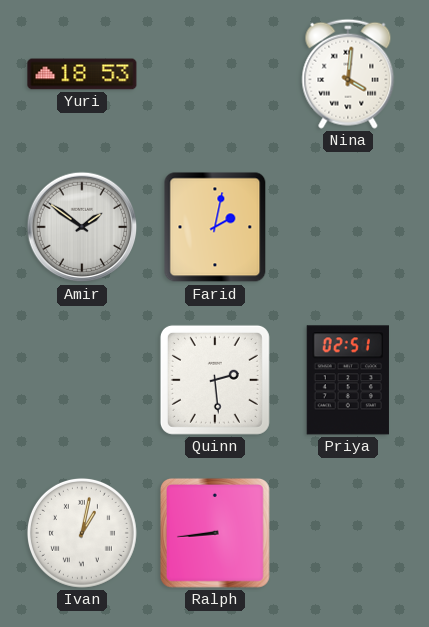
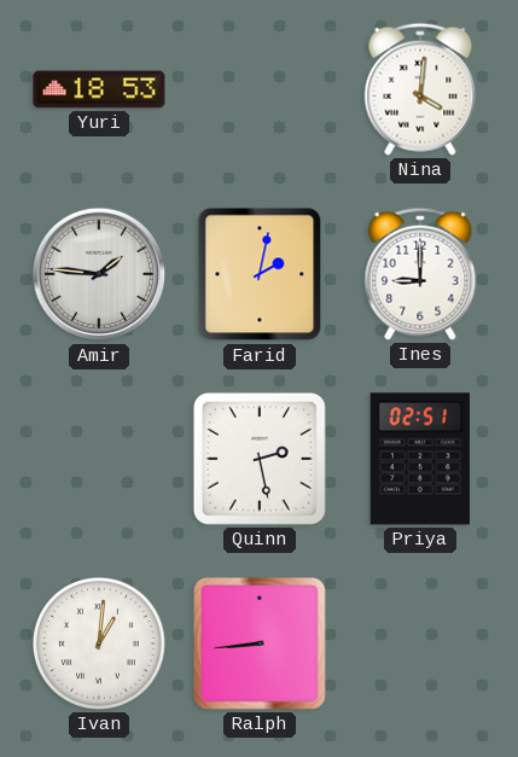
Amir: 1:51 -> 1:46
Ines: none -> 9:00
Quinn: 2:29 -> 2:28
Ivan: 1:02 -> 1:01
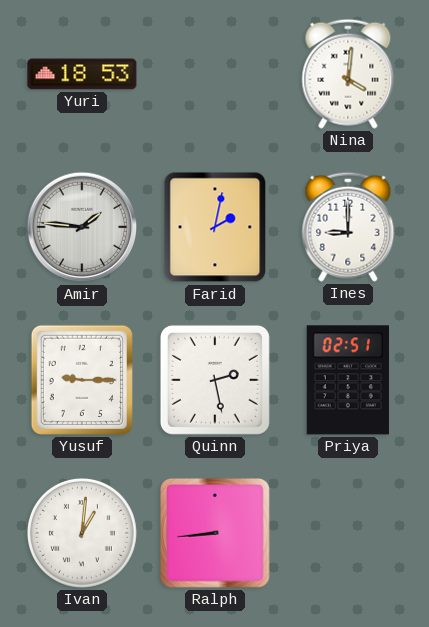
Yusuf: none -> 9:15
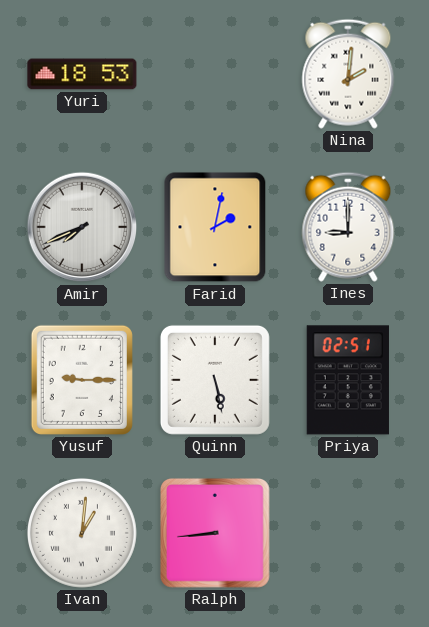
Nina: 4:01 -> 2:01
Amir: 1:46 -> 7:41
Quinn: 2:28 -> 5:28
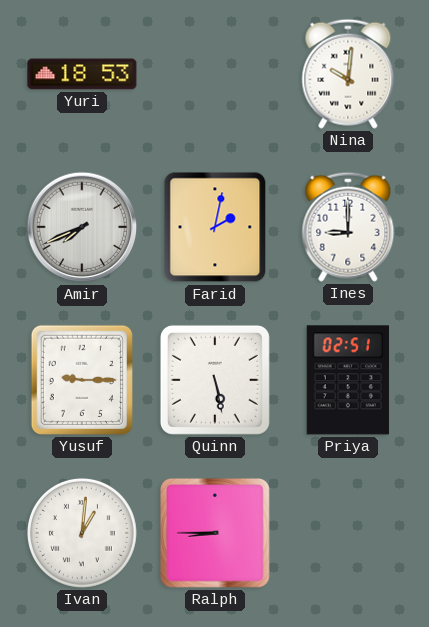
Nina: 2:01 -> 10:01
Ralph: 8:44 -> 8:45
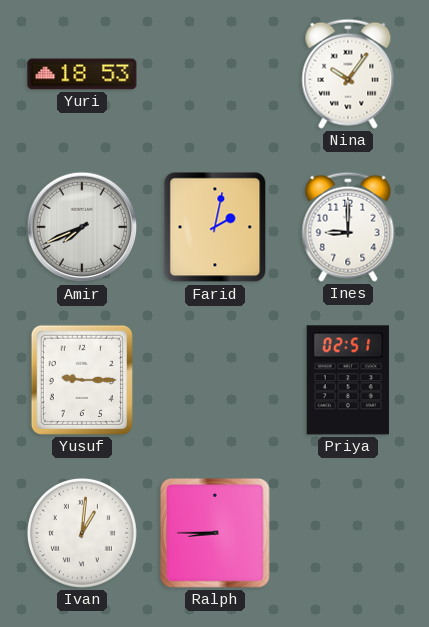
Nina: 10:01 -> 10:06
Quinn: 5:28 -> none
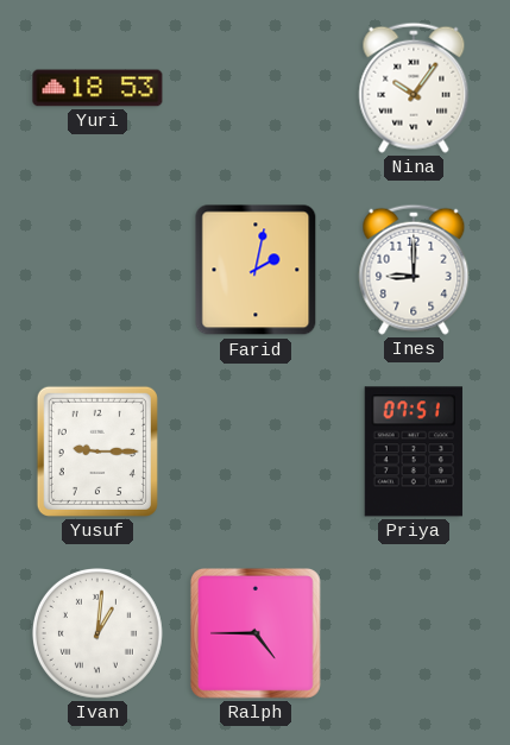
Amir: 7:41 -> none
Priya: 02:51 -> 07:51
Ralph: 8:45 -> 4:45
